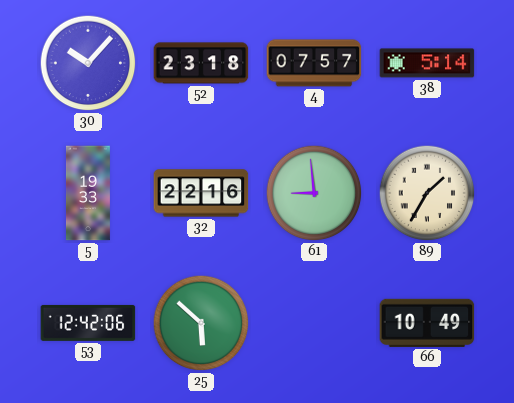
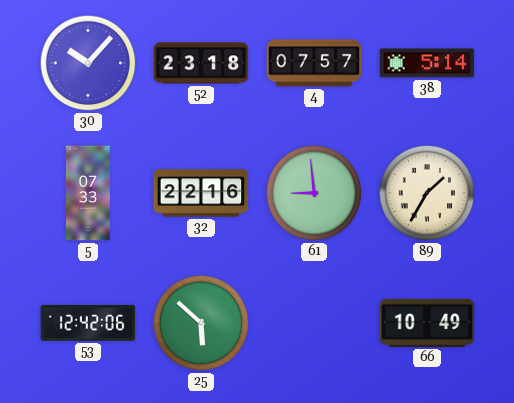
5: 19:33 -> 07:33
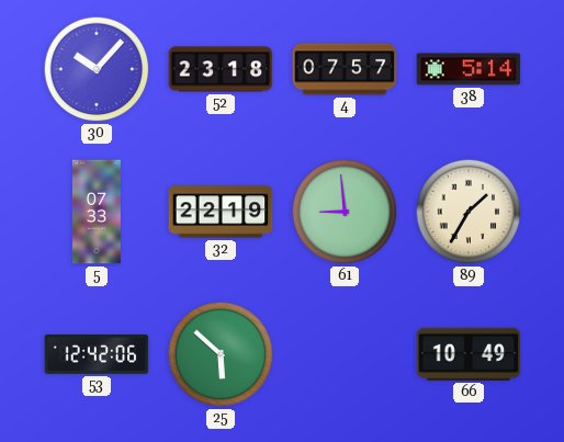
32: 22:16 -> 22:19
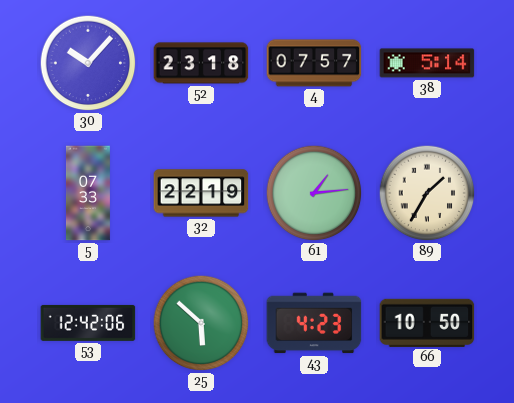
61: 8:59 -> 1:14
43: none -> 4:23
66: 10:49 -> 10:50
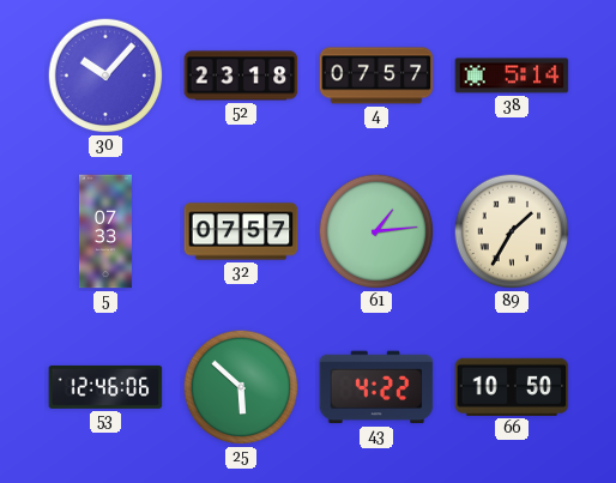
32: 22:19 -> 07:57
53: 12:42 -> 12:46
43: 4:23 -> 4:22
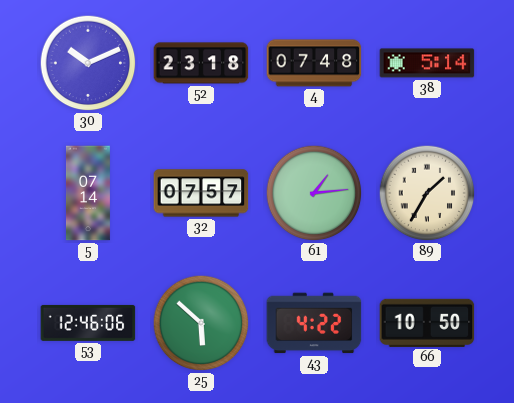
30: 10:07 -> 10:11
4: 07:57 -> 07:48
5: 07:33 -> 07:14
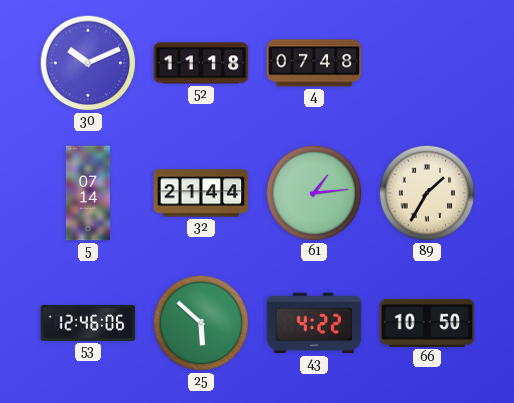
52: 23:18 -> 11:18
38: 5:14 -> none
32: 07:57 -> 21:44
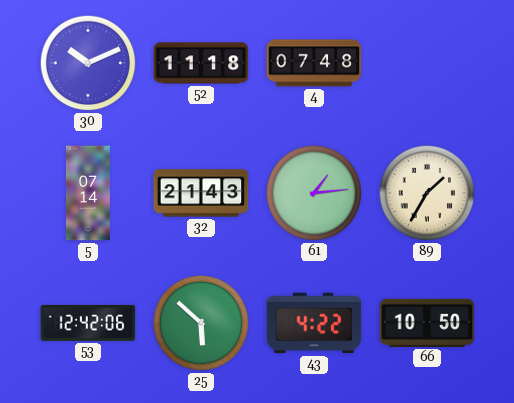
32: 21:44 -> 21:43
53: 12:46 -> 12:42
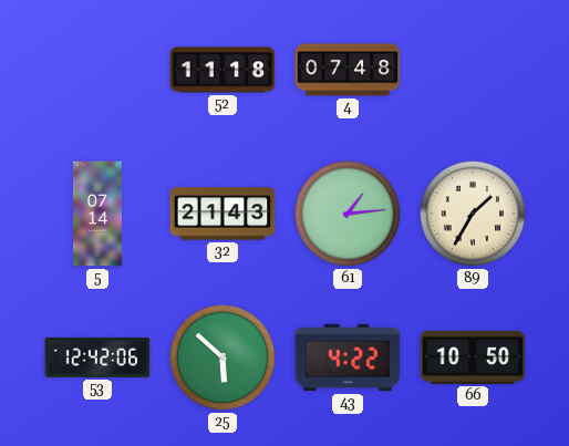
30: 10:11 -> none
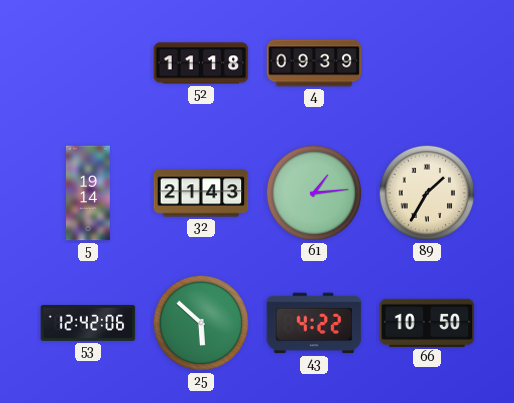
4: 07:48 -> 09:39
5: 07:14 -> 19:14
